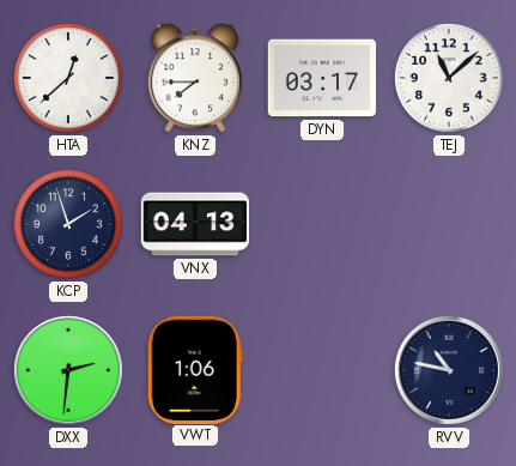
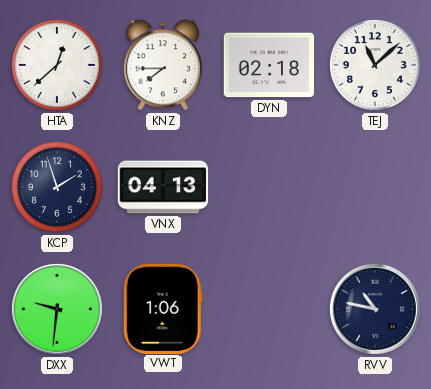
DYN: 03:17 -> 02:18
DXX: 2:31 -> 9:31
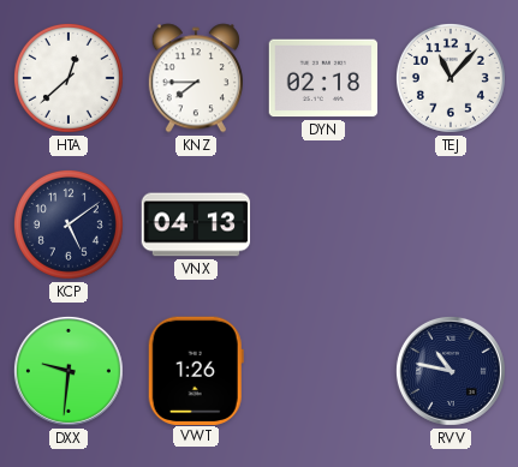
TEJ: 11:08 -> 11:07
KCP: 1:57 -> 5:09
VWT: 1:06 -> 1:26
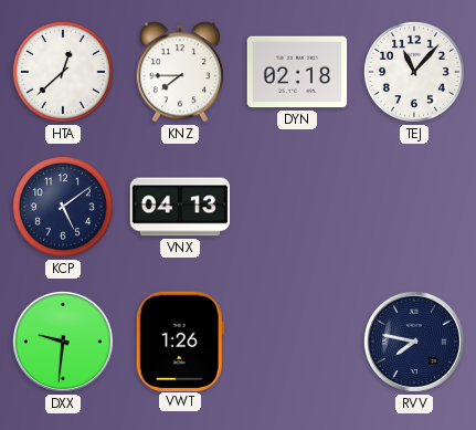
RVV: 10:47 -> 7:47
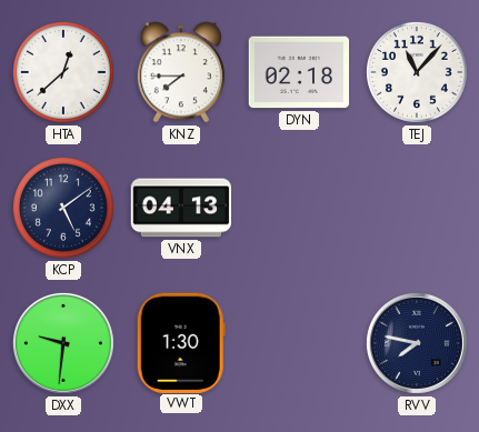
VWT: 1:26 -> 1:30
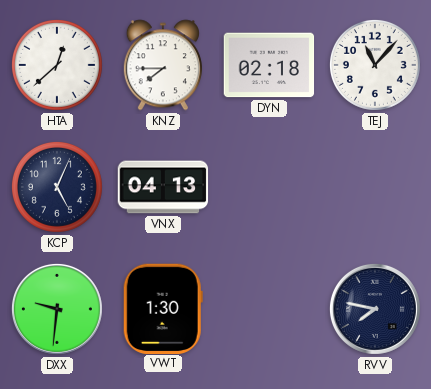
KCP: 5:09 -> 5:04
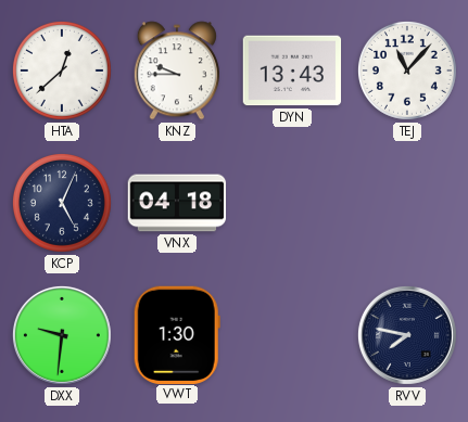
KNZ: 7:45 -> 9:45
DYN: 02:18 -> 13:43
VNX: 04:13 -> 04:18
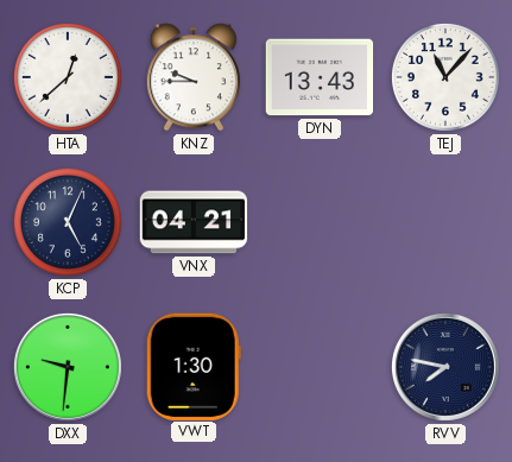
VNX: 04:18 -> 04:21
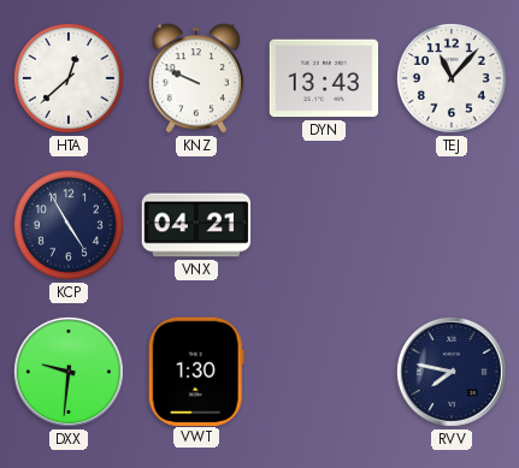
KNZ: 9:45 -> 9:49
KCP: 5:04 -> 4:55
